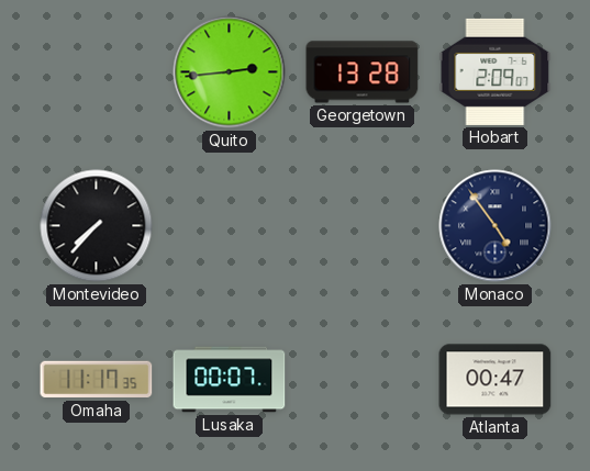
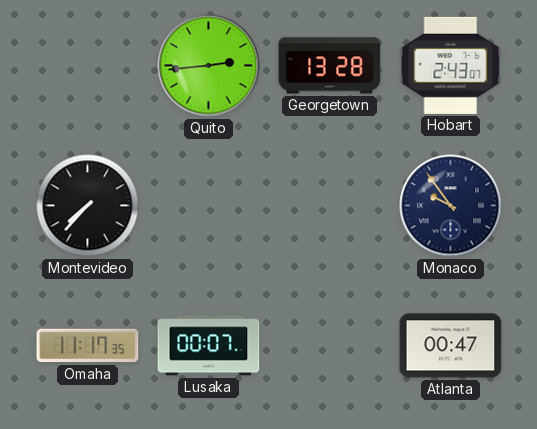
Hobart: 2:09 -> 2:43
Monaco: 4:54 -> 9:54
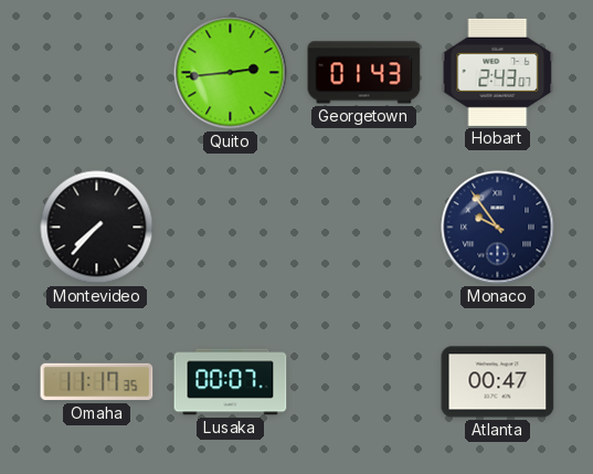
Georgetown: 13:28 -> 01:43
